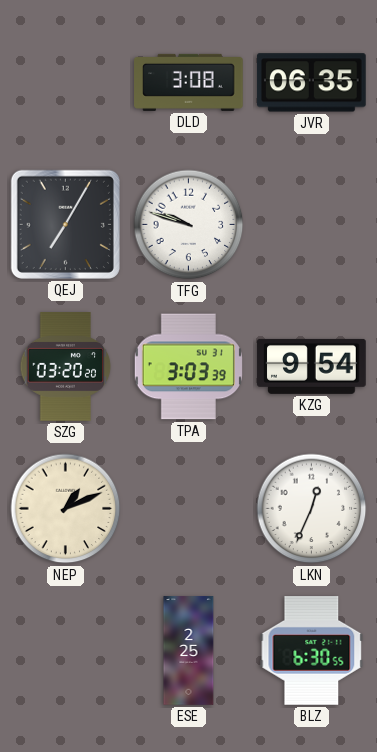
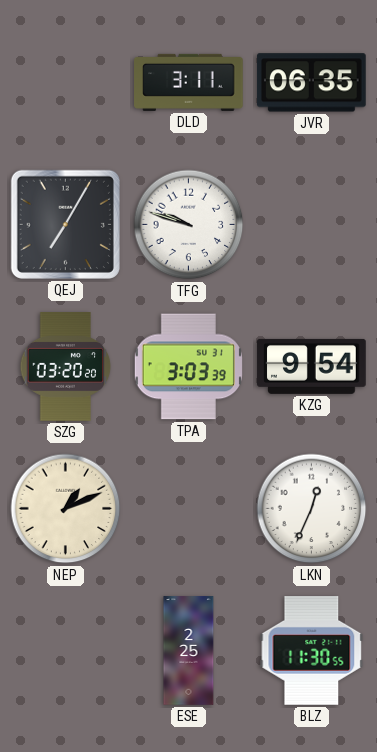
DLD: 3:08 -> 3:11
BLZ: 6:30 -> 11:30
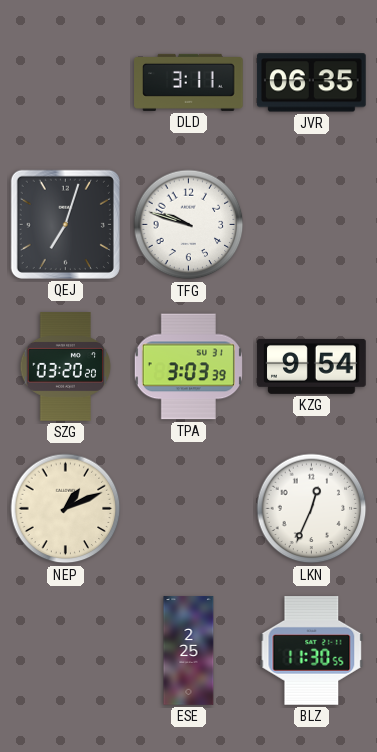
QEJ: 7:05 -> 7:03
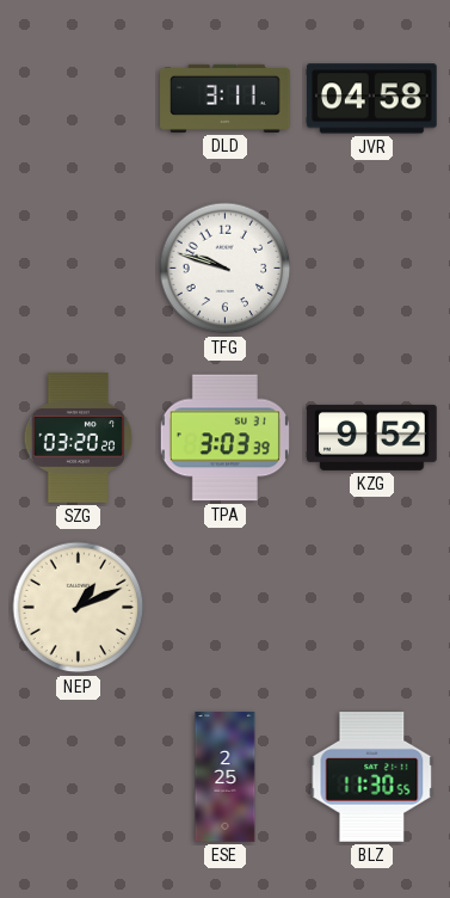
JVR: 06:35 -> 04:58
QEJ: 7:03 -> none
KZG: 9:54 -> 9:52
LKN: 12:34 -> none
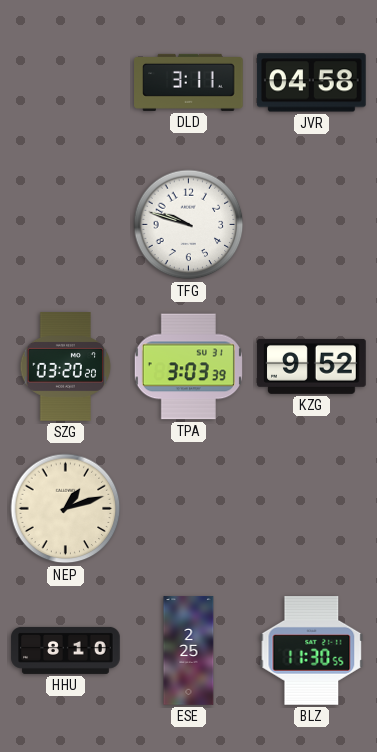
NEP: 1:11 -> 1:12
HHU: none -> 8:10
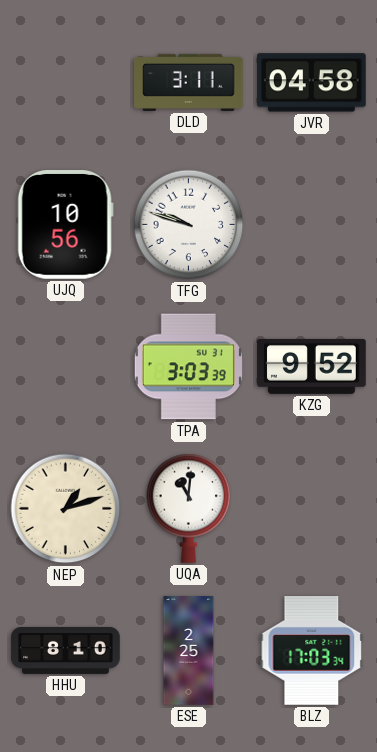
UJQ: none -> 10:56
SZG: 03:20 -> none
UQA: none -> 11:01
BLZ: 11:30 -> 17:03
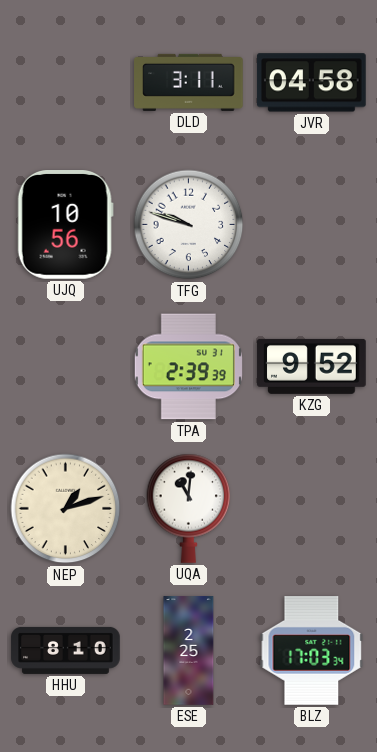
TPA: 3:03 -> 2:39
